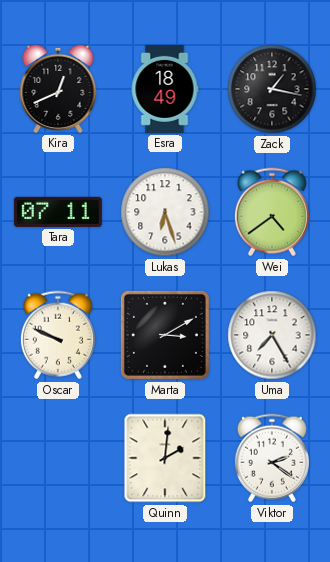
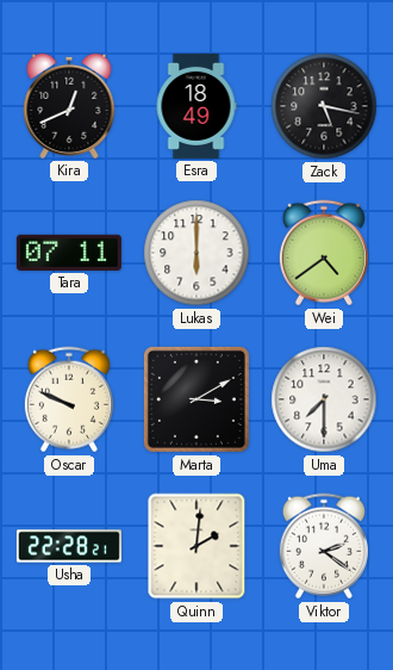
Zack: 1:17 -> 5:17
Lukas: 6:27 -> 6:00
Uma: 7:25 -> 7:30
Usha: none -> 22:28
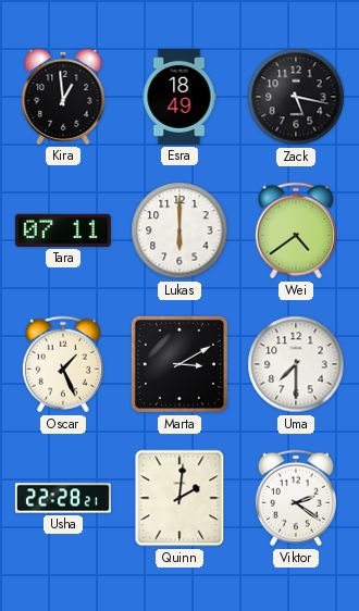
Kira: 12:41 -> 12:59
Oscar: 9:49 -> 1:26
